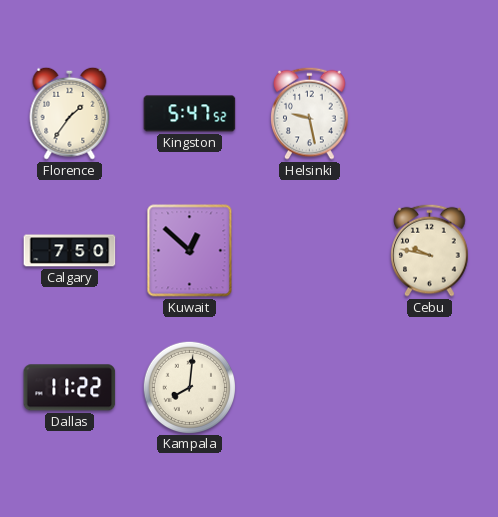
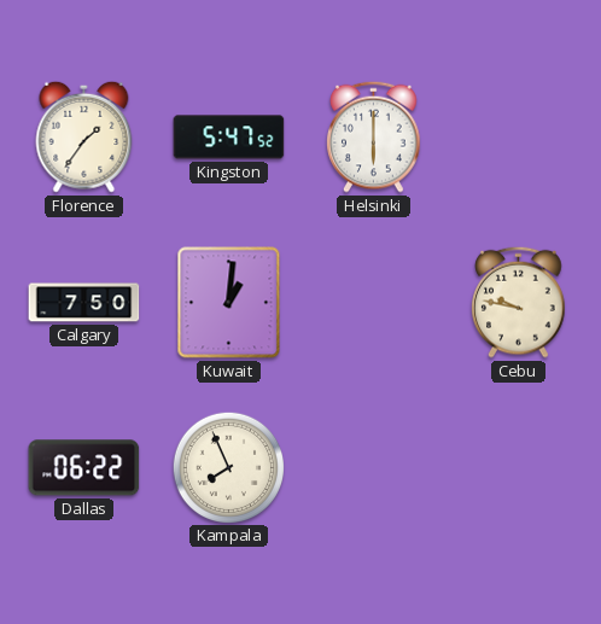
Helsinki: 9:28 -> 6:00
Kuwait: 12:52 -> 1:01
Dallas: 11:22 -> 06:22
Kampala: 8:01 -> 7:56
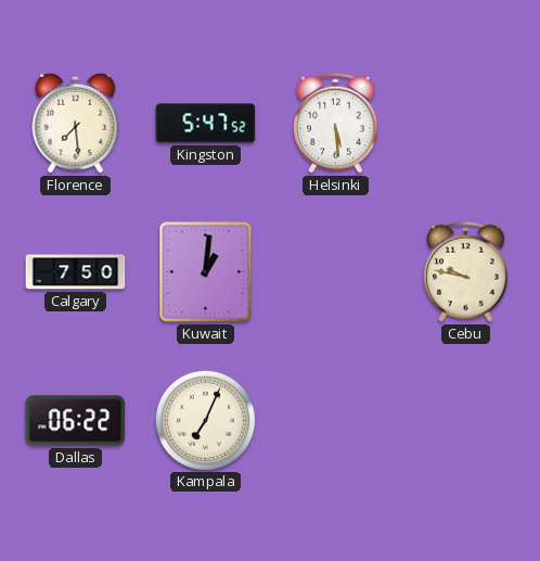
Florence: 1:36 -> 7:29
Helsinki: 6:00 -> 5:29
Kampala: 7:56 -> 7:04
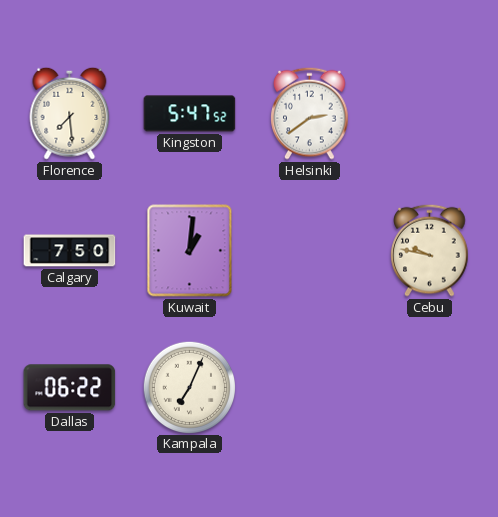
Helsinki: 5:29 -> 2:39
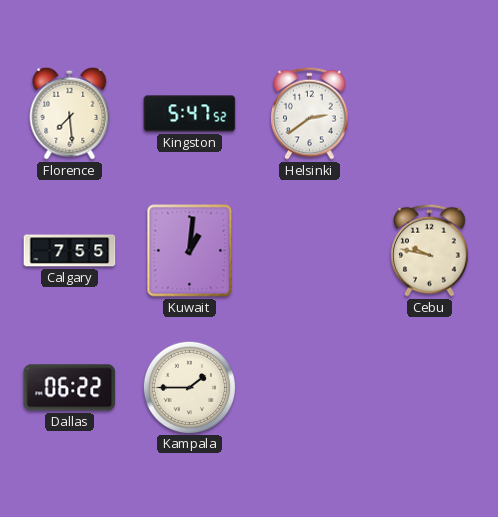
Calgary: 7:50 -> 7:55
Kampala: 7:04 -> 1:45
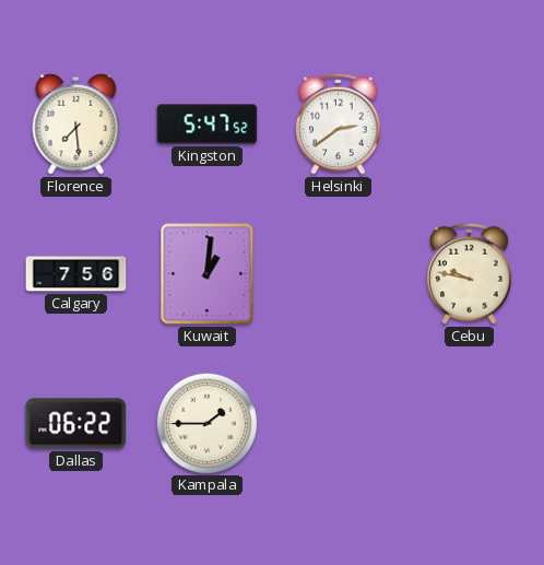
Calgary: 7:55 -> 7:56
